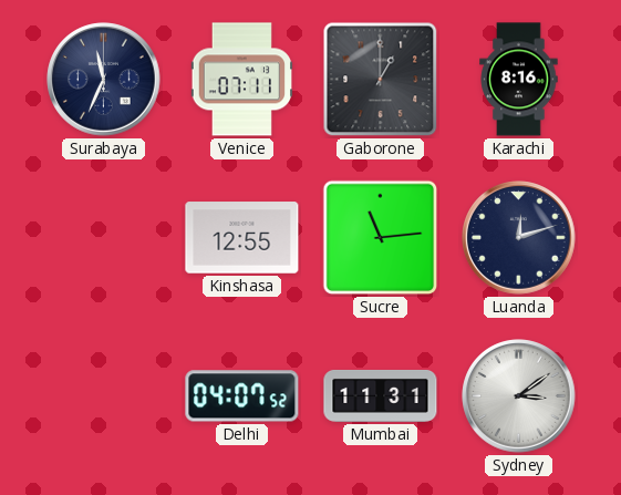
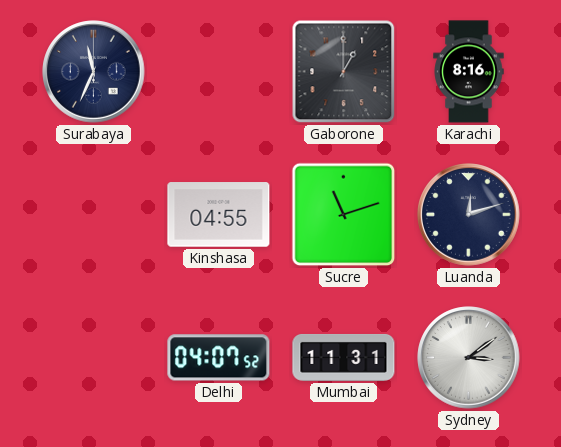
Venice: 07:11 -> none
Kinshasa: 12:55 -> 04:55
Sucre: 11:14 -> 11:12
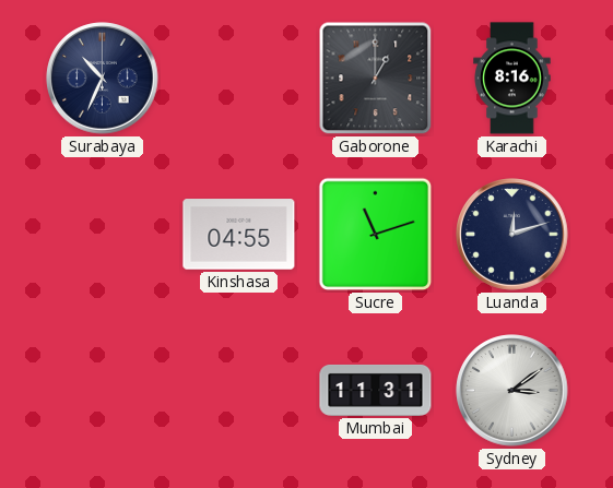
Surabaya: 11:34 -> 10:34
Delhi: 04:07 -> none
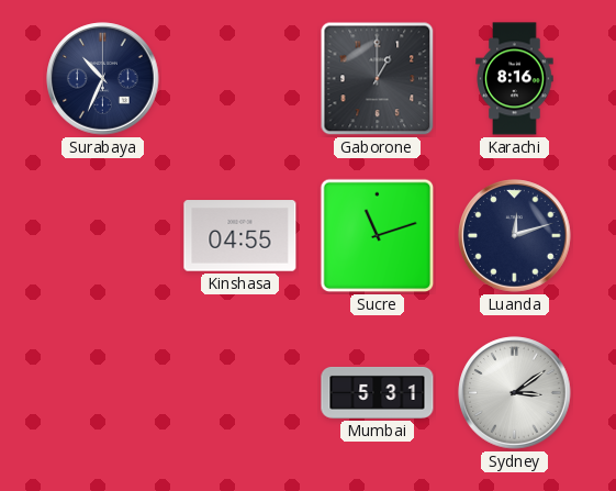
Mumbai: 11:31 -> 5:31
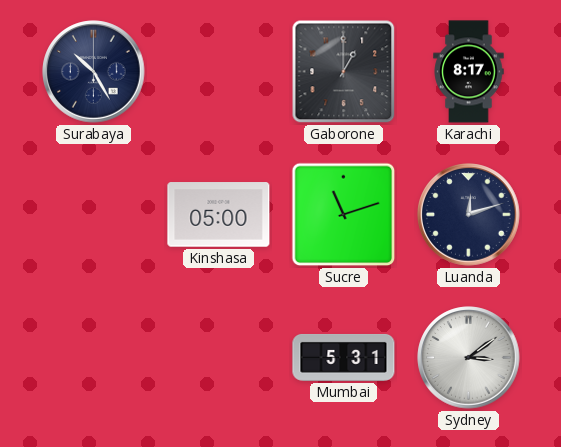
Surabaya: 10:34 -> 10:25
Karachi: 8:16 -> 8:17
Kinshasa: 04:55 -> 05:00
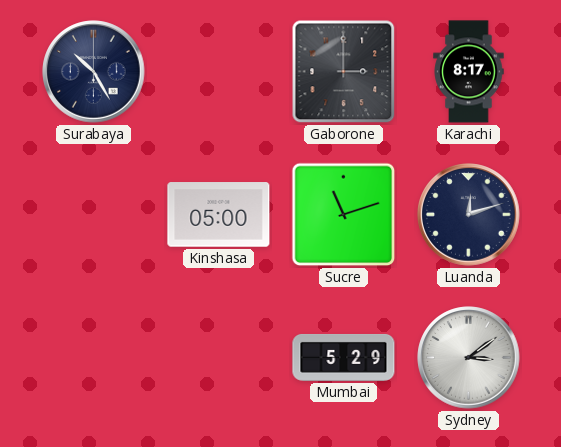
Gaborone: 1:00 -> 3:00
Mumbai: 5:31 -> 5:29
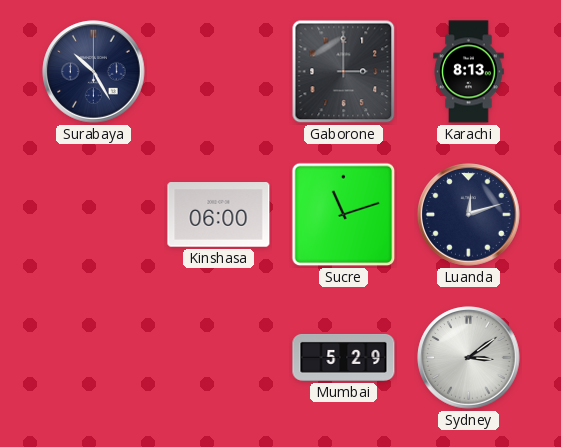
Karachi: 8:17 -> 8:13
Kinshasa: 05:00 -> 06:00
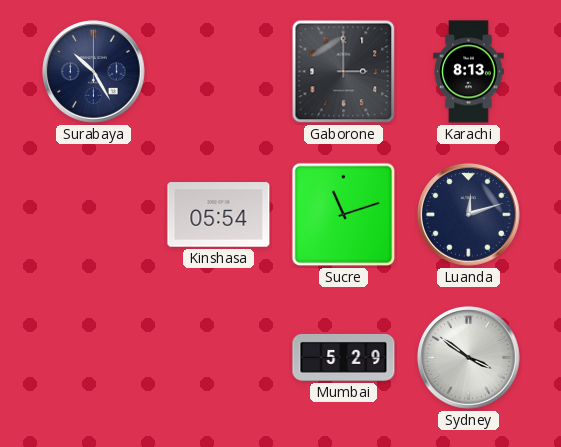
Kinshasa: 06:00 -> 05:54
Sydney: 3:09 -> 3:51
